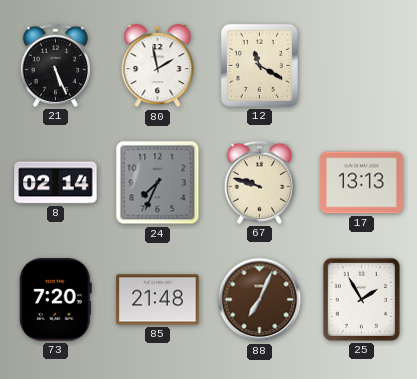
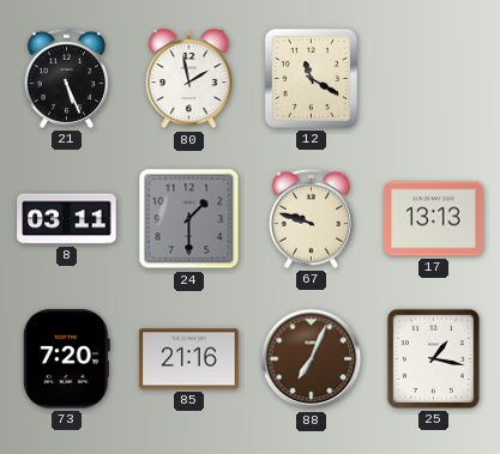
8: 02:14 -> 03:11
24: 7:34 -> 1:30
85: 21:48 -> 21:16
25: 1:55 -> 1:17
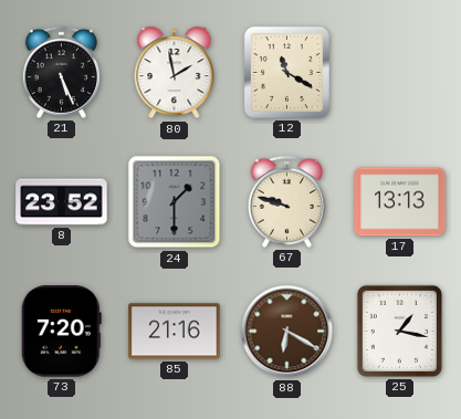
8: 03:11 -> 23:52
88: 7:04 -> 6:20
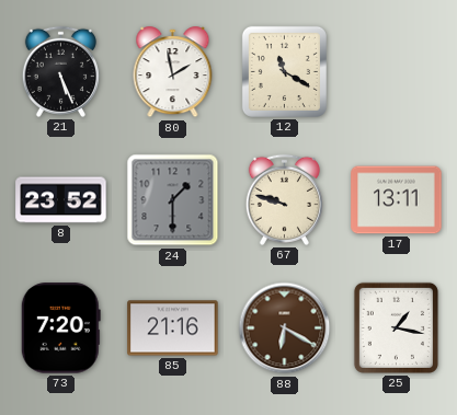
17: 13:13 -> 13:11
